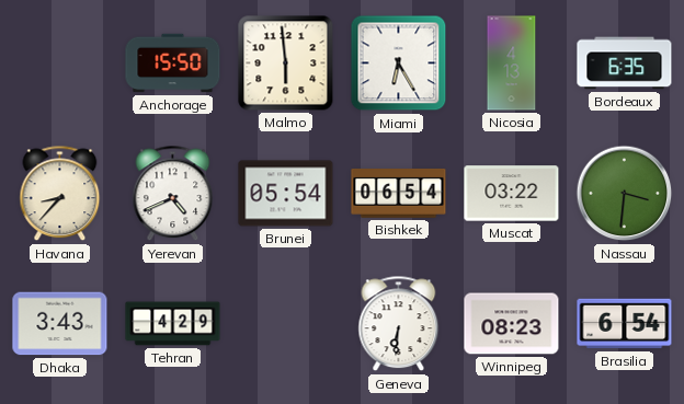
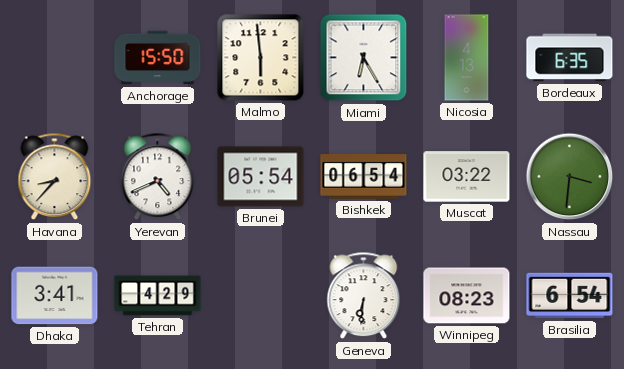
Dhaka: 3:43 -> 3:41
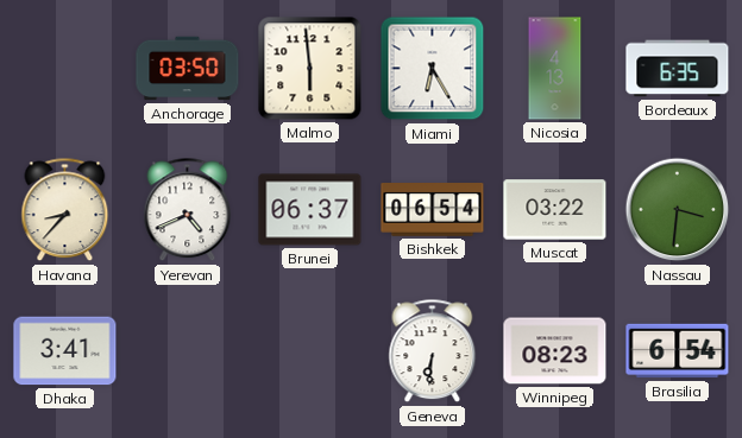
Anchorage: 15:50 -> 03:50
Brunei: 05:54 -> 06:37
Tehran: 4:29 -> none
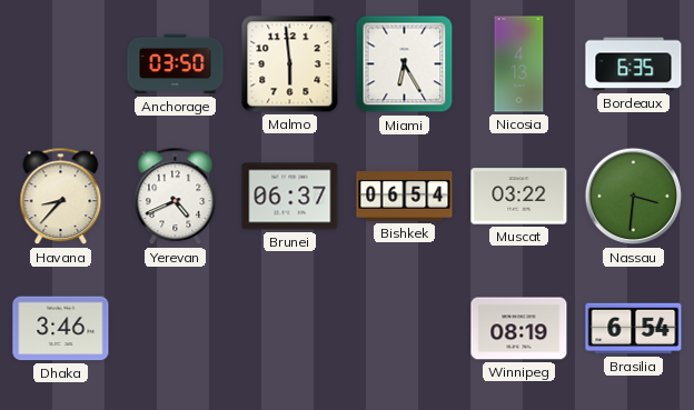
Dhaka: 3:41 -> 3:46
Geneva: 6:31 -> none
Winnipeg: 08:23 -> 08:19
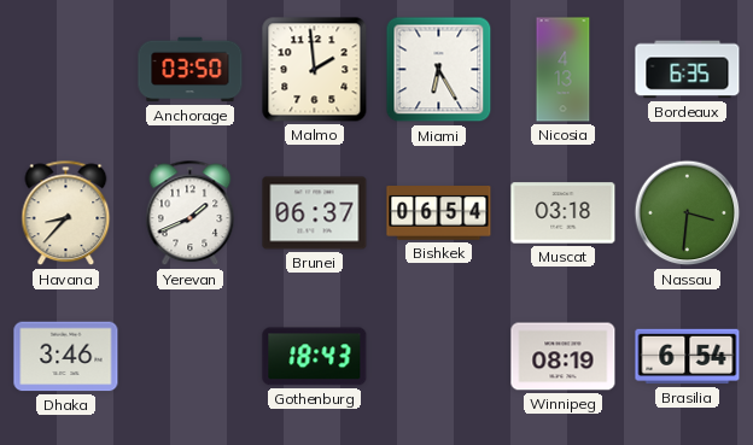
Malmo: 5:59 -> 1:59
Yerevan: 4:41 -> 1:41
Muscat: 03:22 -> 03:18
Gothenburg: none -> 18:43
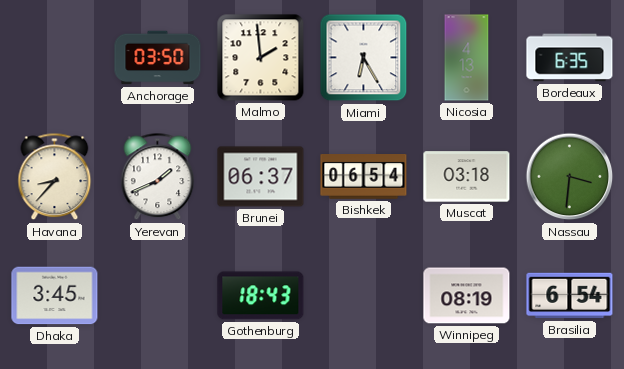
Dhaka: 3:46 -> 3:45
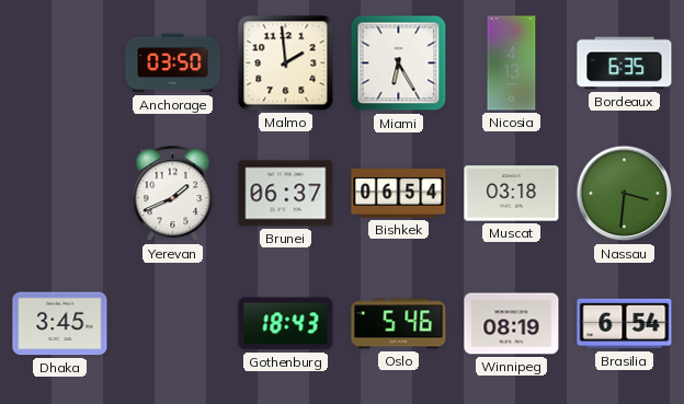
Havana: 8:37 -> none
Oslo: none -> 5:46
